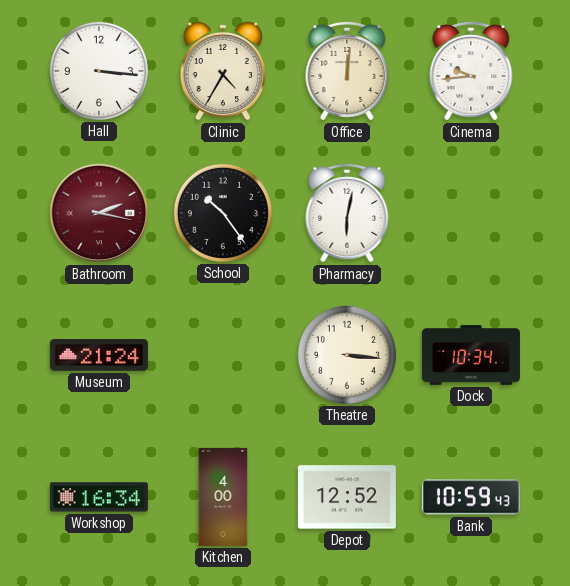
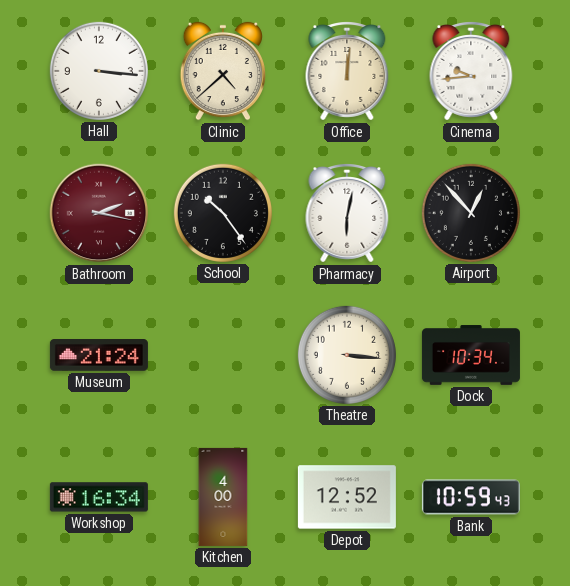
Clinic: 4:35 -> 4:38
Airport: none -> 12:53
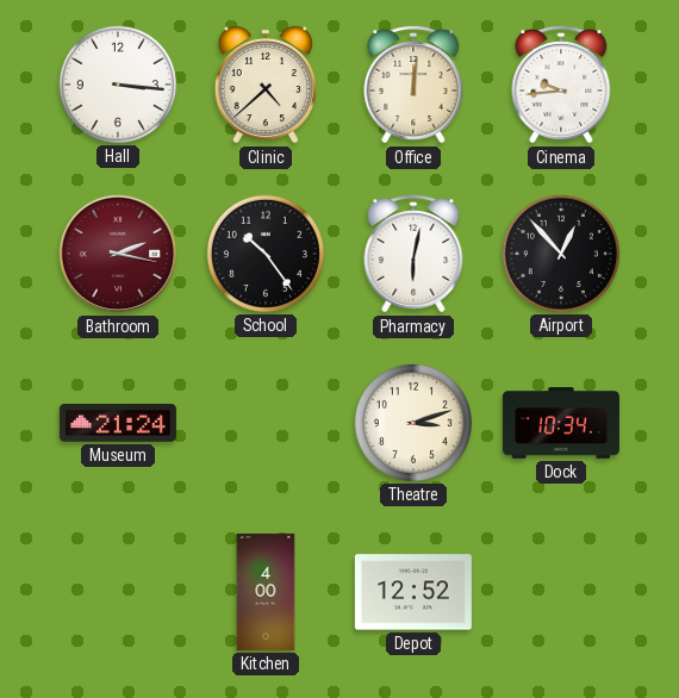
Theatre: 3:16 -> 3:12
Workshop: 16:34 -> none
Bank: 10:59 -> none
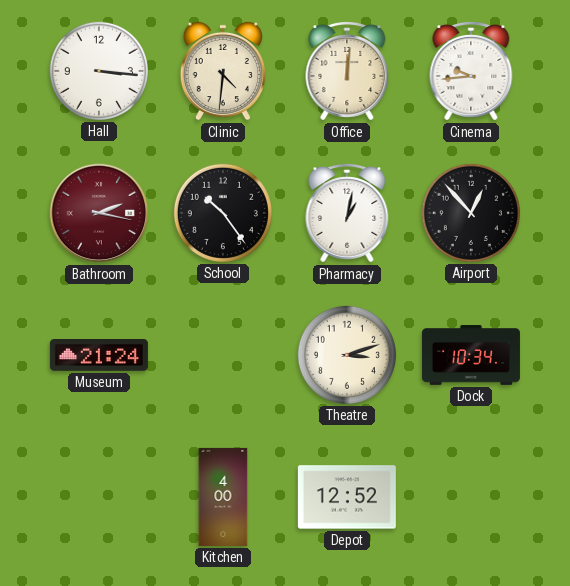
Clinic: 4:38 -> 4:31
Pharmacy: 6:02 -> 1:02
